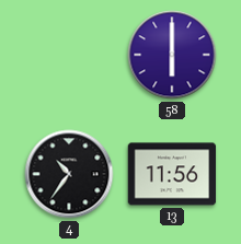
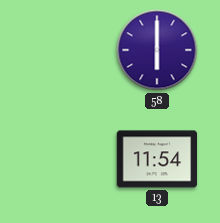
4: 10:36 -> none
13: 11:56 -> 11:54
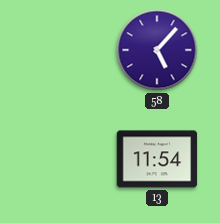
58: 6:00 -> 5:07
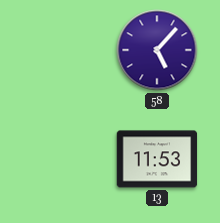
13: 11:54 -> 11:53
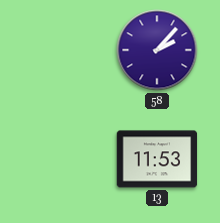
58: 5:07 -> 2:07
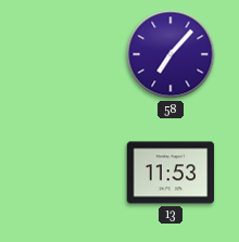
58: 2:07 -> 7:07
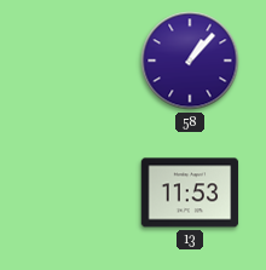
58: 7:07 -> 1:07
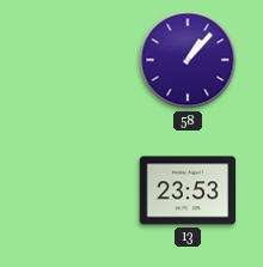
13: 11:53 -> 23:53
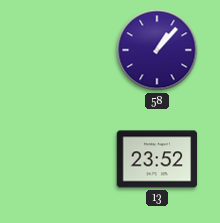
13: 23:53 -> 23:52
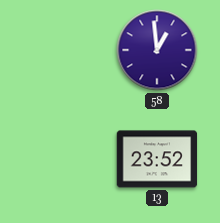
58: 1:07 -> 12:59
